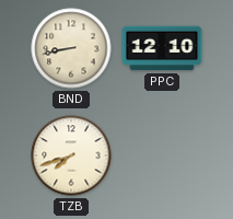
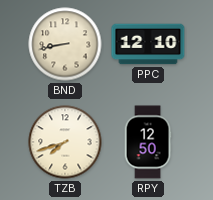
RPY: none -> 12:50
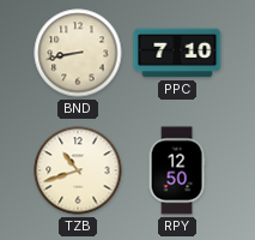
PPC: 12:10 -> 7:10
TZB: 7:42 -> 10:42
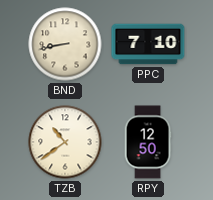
TZB: 10:42 -> 10:39
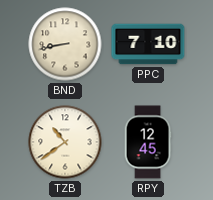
RPY: 12:50 -> 12:45
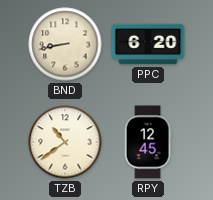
PPC: 7:10 -> 6:20
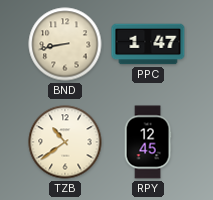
PPC: 6:20 -> 1:47
